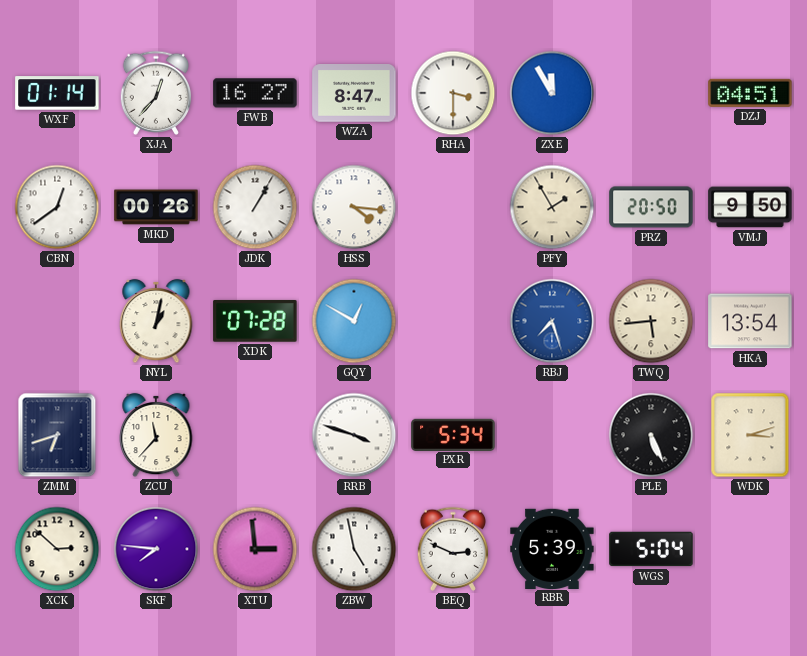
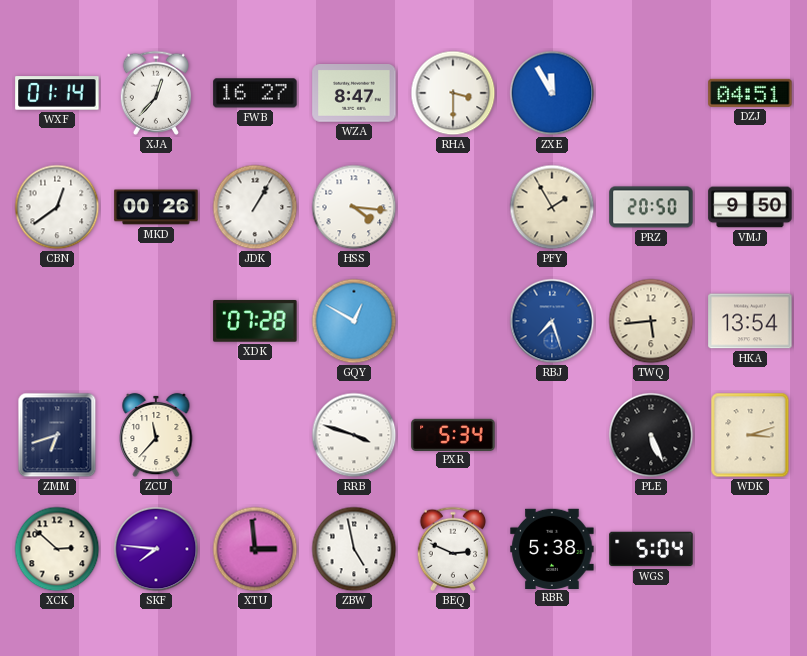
NYL: 1:02 -> none
RBR: 5:39 -> 5:38
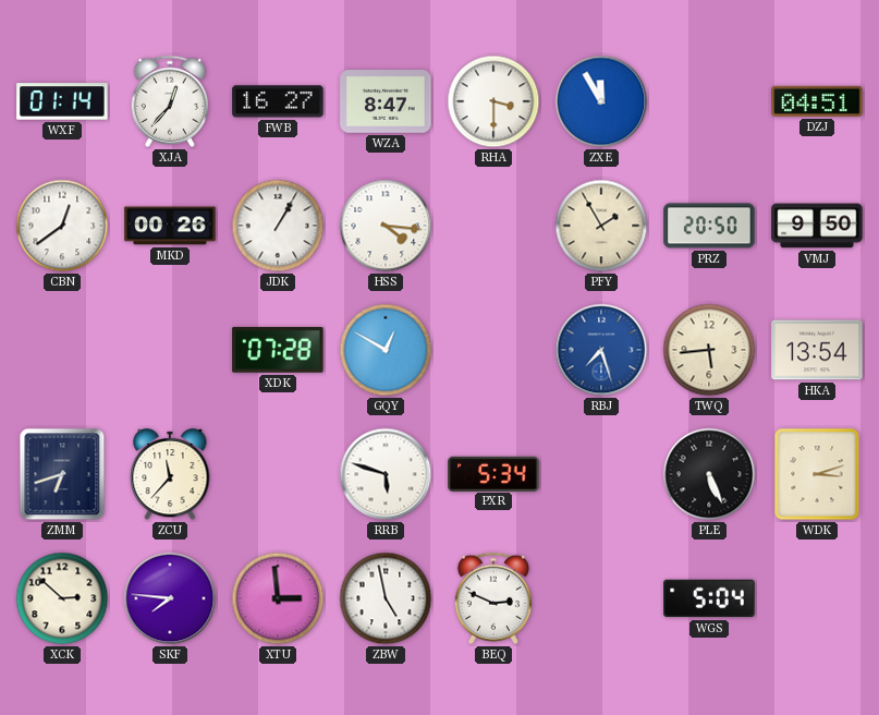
RRB: 3:48 -> 5:48
RBR: 5:38 -> none
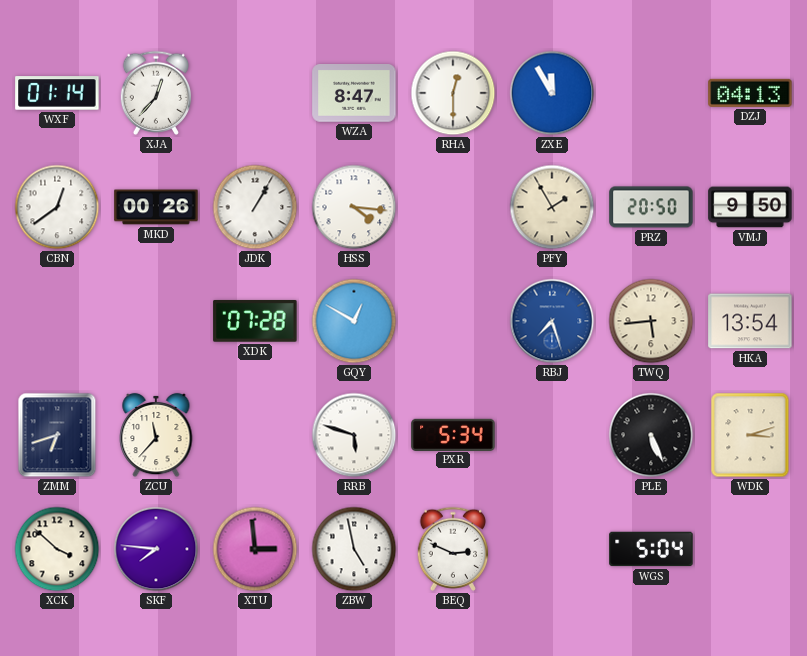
FWB: 16:27 -> none
RHA: 3:30 -> 12:30
DZJ: 04:51 -> 04:13
XCK: 2:52 -> 3:52
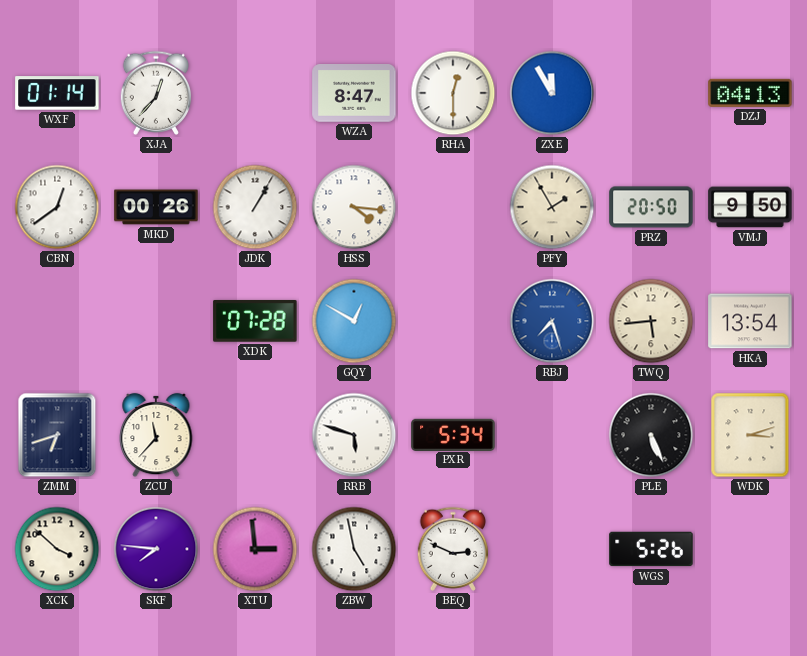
WGS: 5:04 -> 5:26
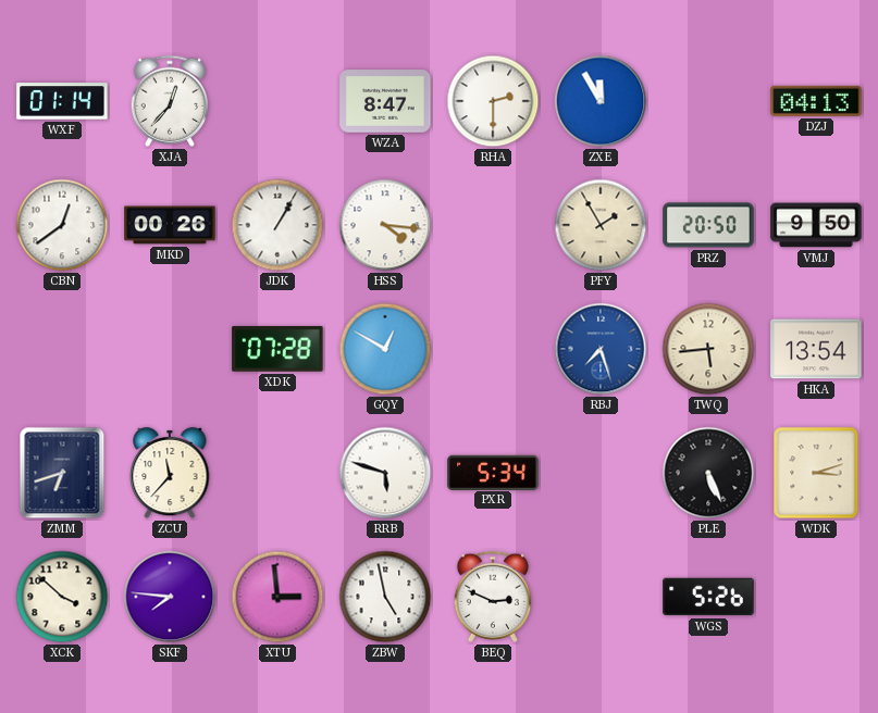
RHA: 12:30 -> 2:30
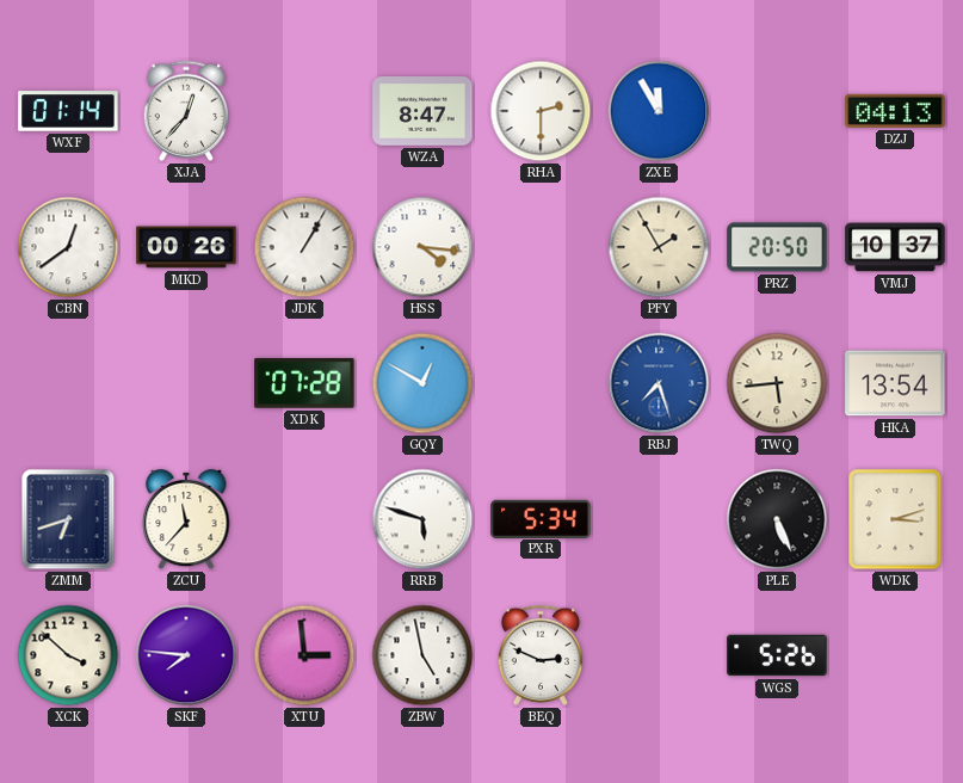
VMJ: 9:50 -> 10:37
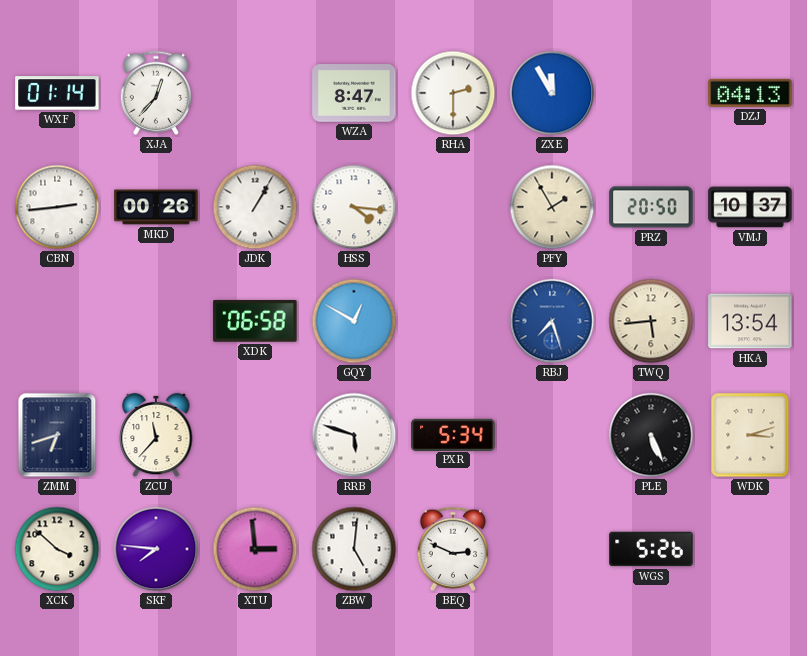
CBN: 12:39 -> 2:44
XDK: 07:28 -> 06:58
ZBW: 4:58 -> 5:01
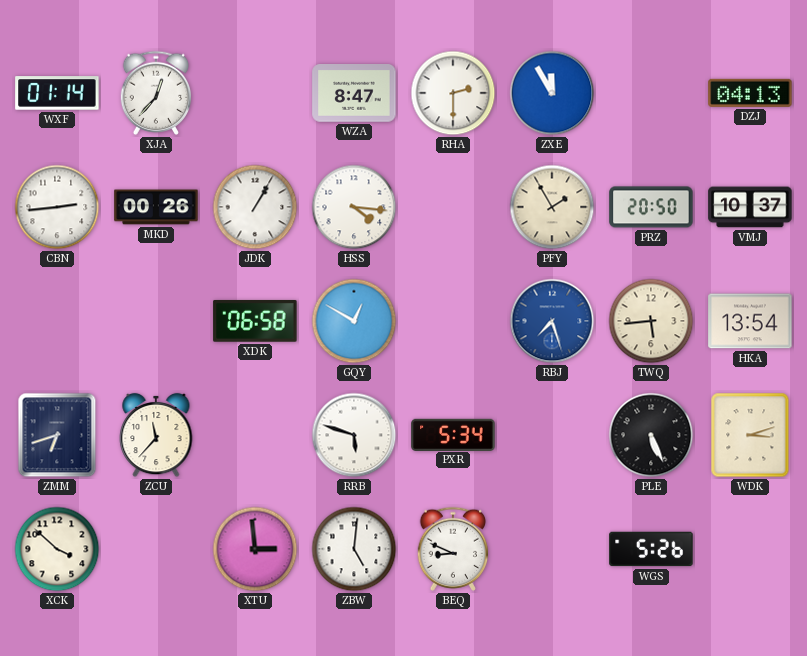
SKF: 7:46 -> none
BEQ: 2:49 -> 8:49
